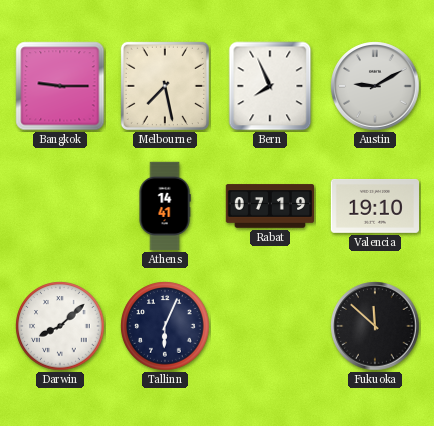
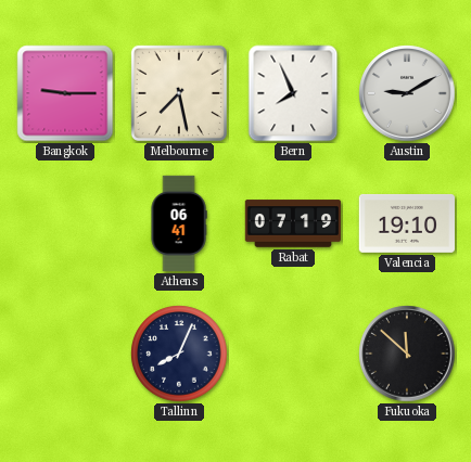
Athens: 14:41 -> 06:41
Darwin: 8:08 -> none
Tallinn: 6:04 -> 8:04
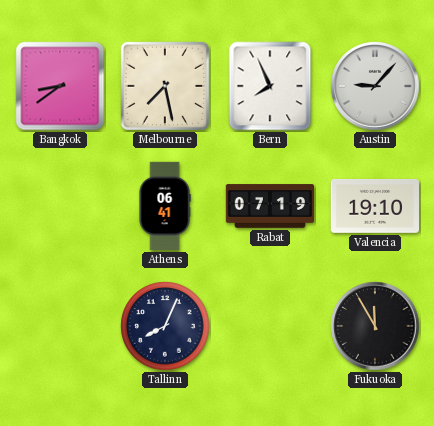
Bangkok: 9:15 -> 8:39
Austin: 9:10 -> 9:07
Fukuoka: 11:52 -> 11:55
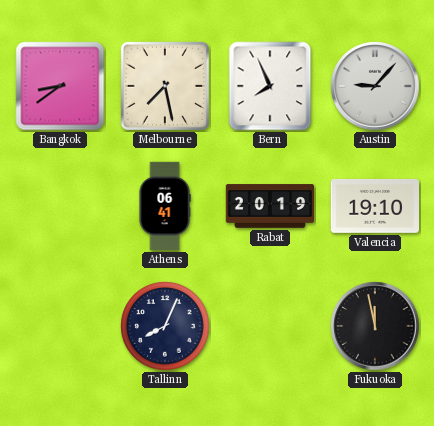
Rabat: 07:19 -> 20:19
Fukuoka: 11:55 -> 11:58
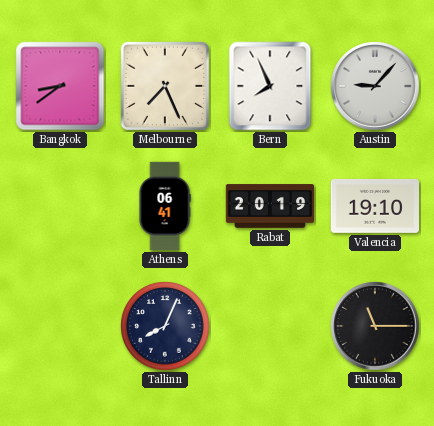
Melbourne: 7:28 -> 7:26
Fukuoka: 11:58 -> 11:15
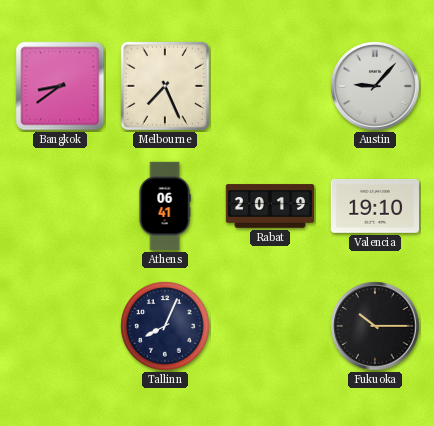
Bern: 7:56 -> none
Fukuoka: 11:15 -> 10:15
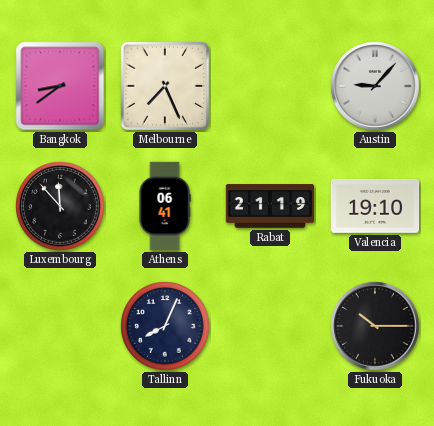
Luxembourg: none -> 11:53
Rabat: 20:19 -> 21:19
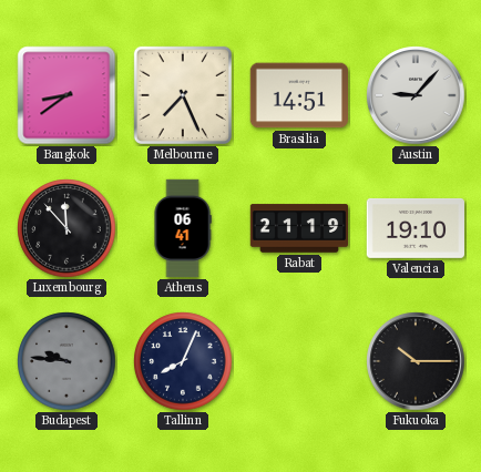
Brasilia: none -> 14:51
Budapest: none -> 9:46
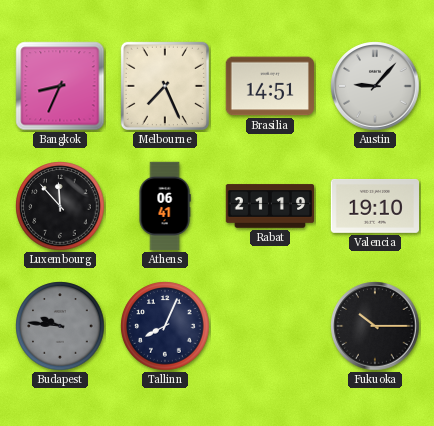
Bangkok: 8:39 -> 8:34
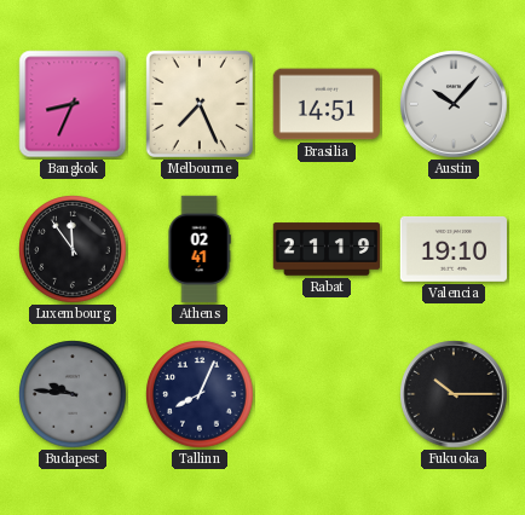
Austin: 9:07 -> 10:07
Luxembourg: 11:53 -> 11:54
Athens: 06:41 -> 02:41
